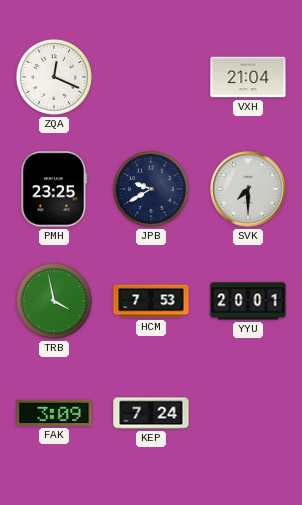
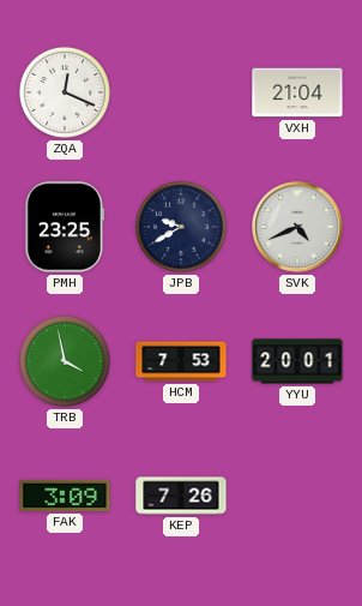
SVK: 7:30 -> 4:41
KEP: 7:24 -> 7:26
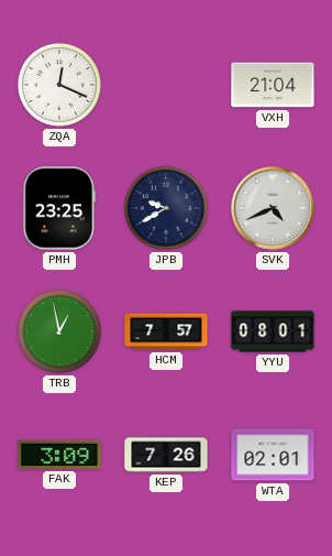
TRB: 3:58 -> 12:58
HCM: 7:53 -> 7:57
YYU: 20:01 -> 08:01
WTA: none -> 02:01
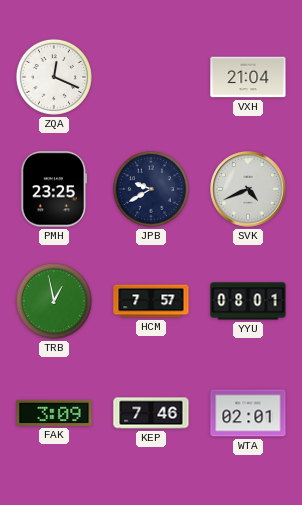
KEP: 7:26 -> 7:46
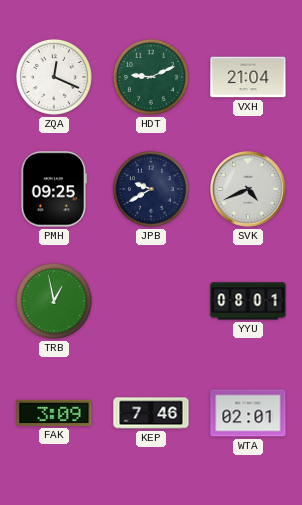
HDT: none -> 9:11
PMH: 23:25 -> 09:25
HCM: 7:57 -> none
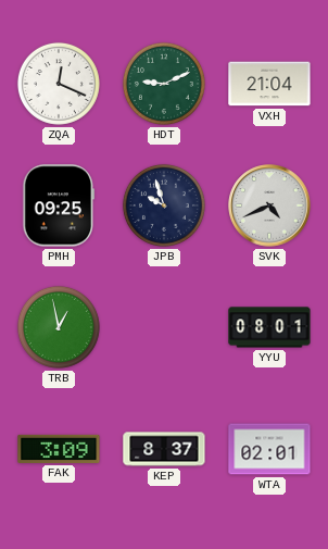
JPB: 9:40 -> 9:57
KEP: 7:46 -> 8:37
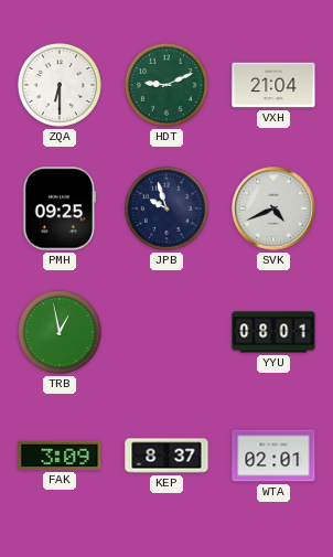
ZQA: 12:19 -> 6:30
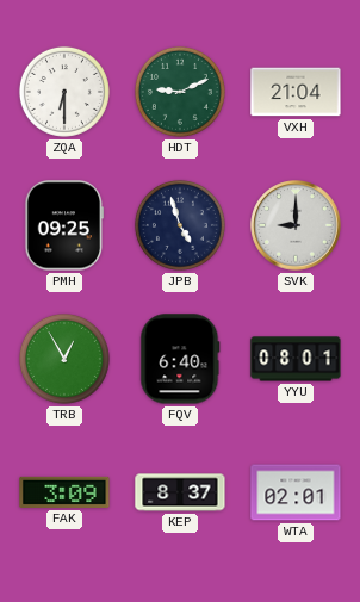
JPB: 9:57 -> 4:57
SVK: 4:41 -> 9:00
TRB: 12:58 -> 12:55
FQV: none -> 6:40
